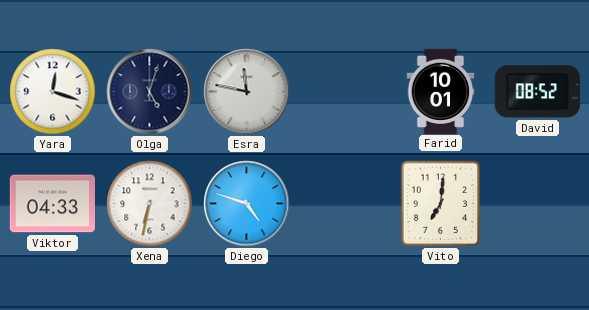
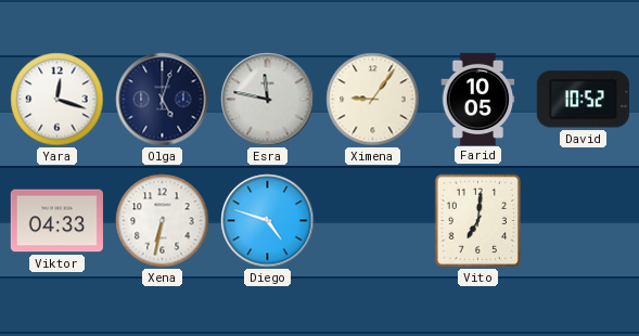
Ximena: none -> 9:06
Farid: 10:01 -> 10:05
David: 08:52 -> 10:52
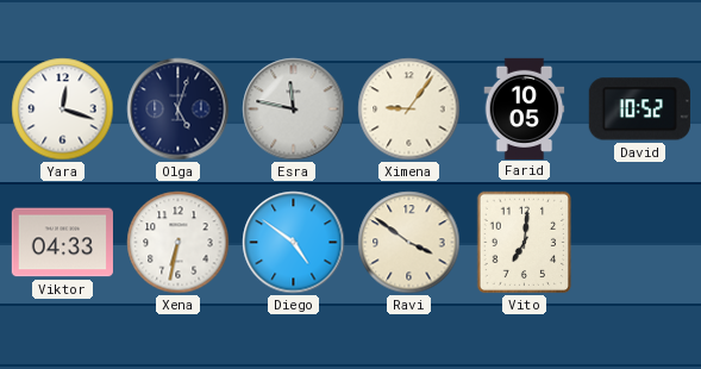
Diego: 4:48 -> 4:51
Ravi: none -> 3:51
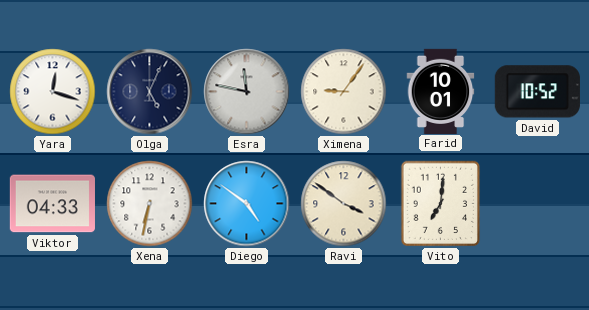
Olga: 5:03 -> 5:04
Farid: 10:05 -> 10:01
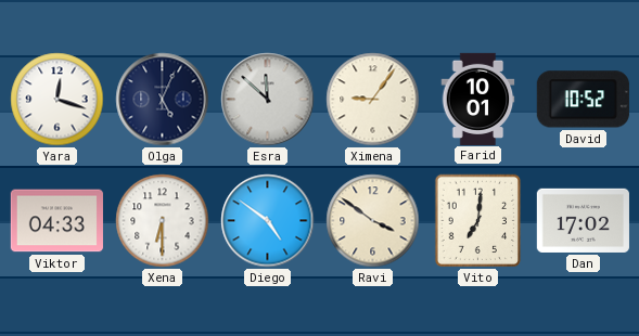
Esra: 11:47 -> 11:52
Xena: 6:32 -> 6:30
Dan: none -> 17:02
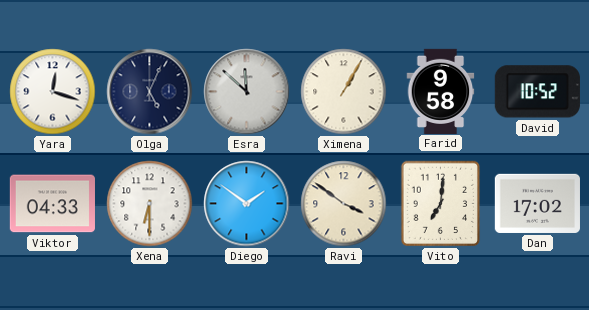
Ximena: 9:06 -> 1:05
Farid: 10:01 -> 9:58
Diego: 4:51 -> 1:51
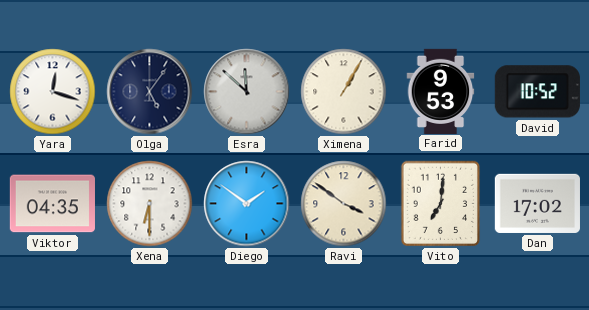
Olga: 5:04 -> 5:06
Farid: 9:58 -> 9:53
Viktor: 04:33 -> 04:35
